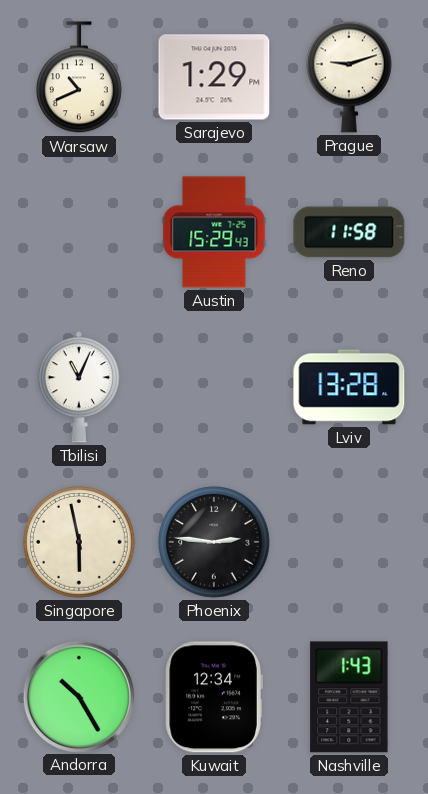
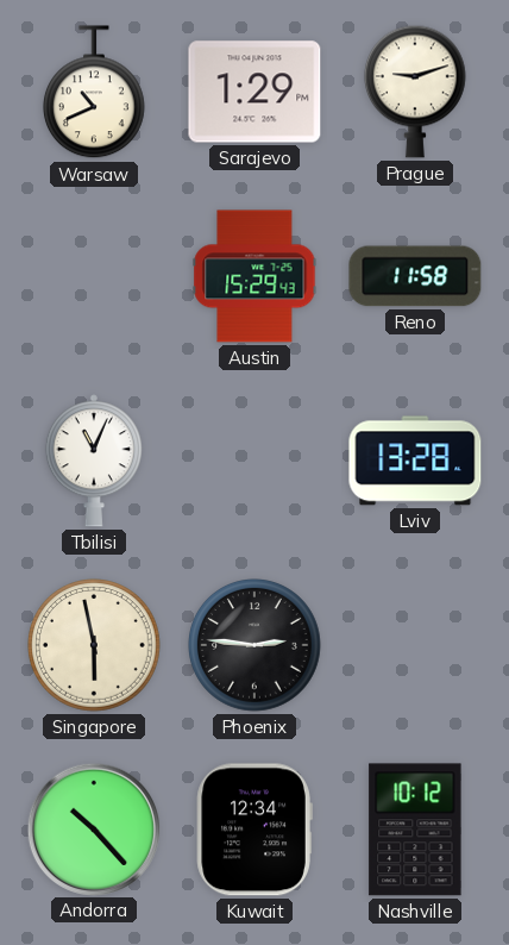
Andorra: 10:25 -> 10:23
Nashville: 1:43 -> 10:12
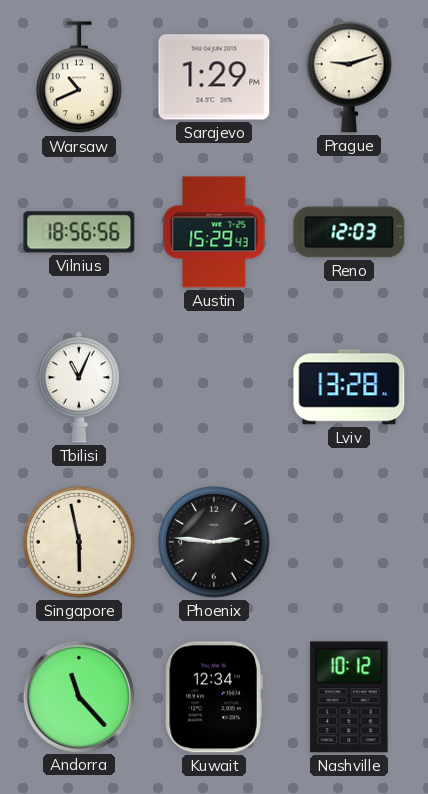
Vilnius: none -> 18:56
Reno: 11:58 -> 12:03
Andorra: 10:23 -> 11:23
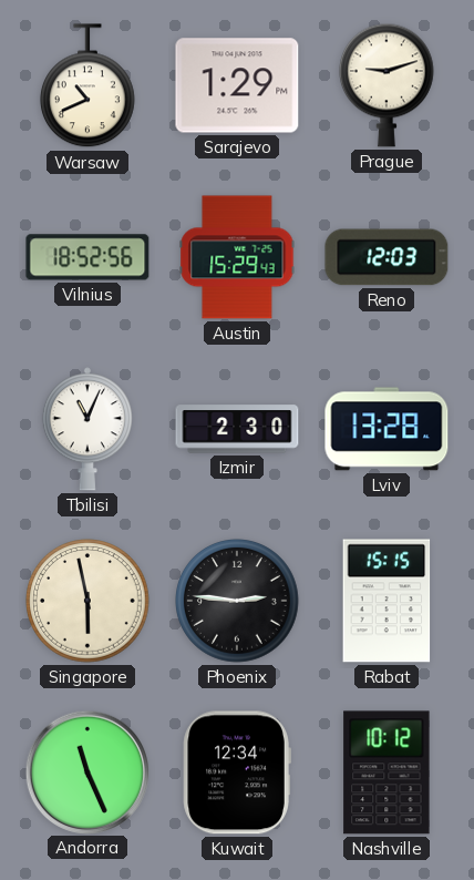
Vilnius: 18:56 -> 18:52
Izmir: none -> 2:30
Rabat: none -> 15:15
Andorra: 11:23 -> 11:26
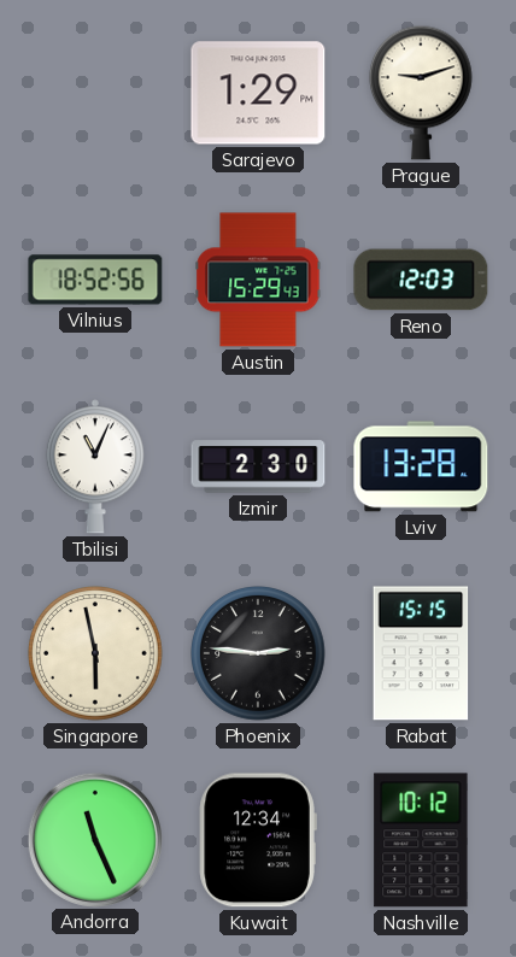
Warsaw: 10:41 -> none
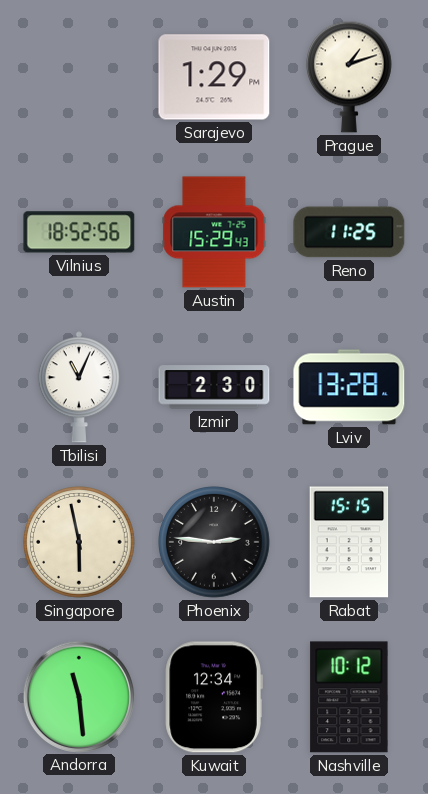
Prague: 9:12 -> 1:12
Reno: 12:03 -> 11:25
Andorra: 11:26 -> 11:29
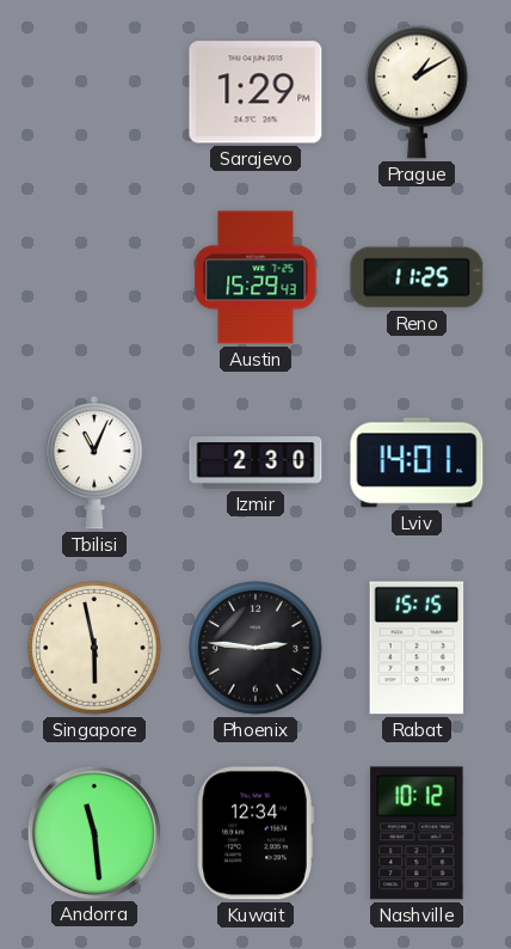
Prague: 1:12 -> 1:10
Vilnius: 18:52 -> none
Lviv: 13:28 -> 14:01
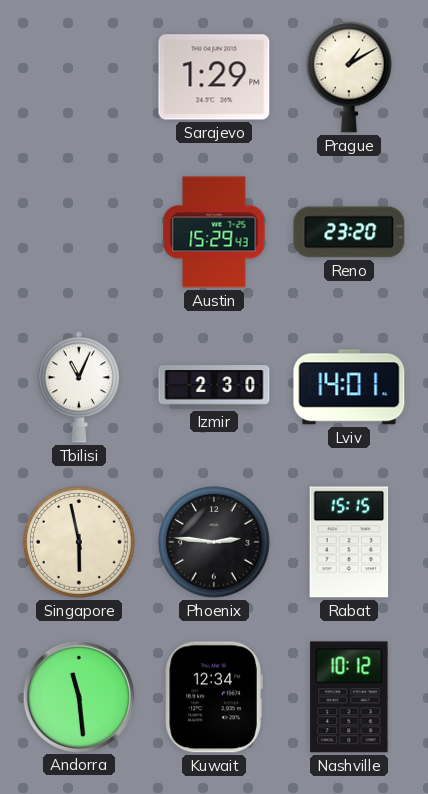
Reno: 11:25 -> 23:20
